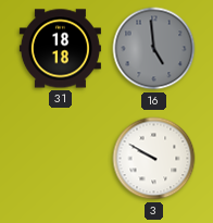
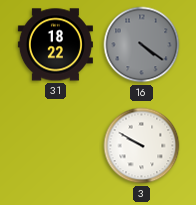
31: 18:18 -> 18:22
16: 4:59 -> 4:21
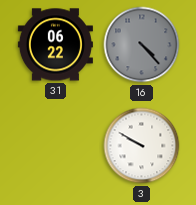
31: 18:22 -> 06:22
16: 4:21 -> 4:23
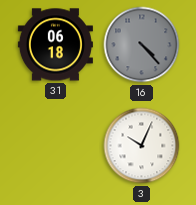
31: 06:22 -> 06:18
3: 9:50 -> 10:04
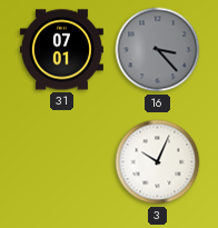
31: 06:18 -> 07:01
16: 4:23 -> 3:23
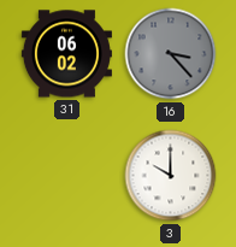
31: 07:01 -> 06:02
3: 10:04 -> 10:00
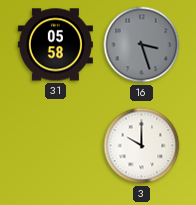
31: 06:02 -> 05:58
16: 3:23 -> 3:27
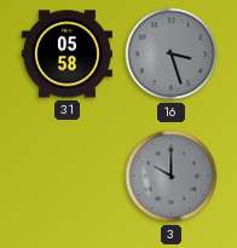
3 dial: white -> grey
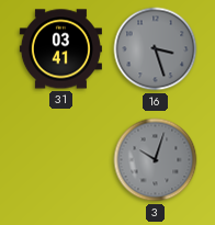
31: 05:58 -> 03:41
3: 10:00 -> 10:03
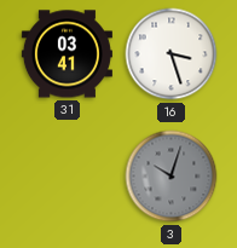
16 dial: grey -> white
